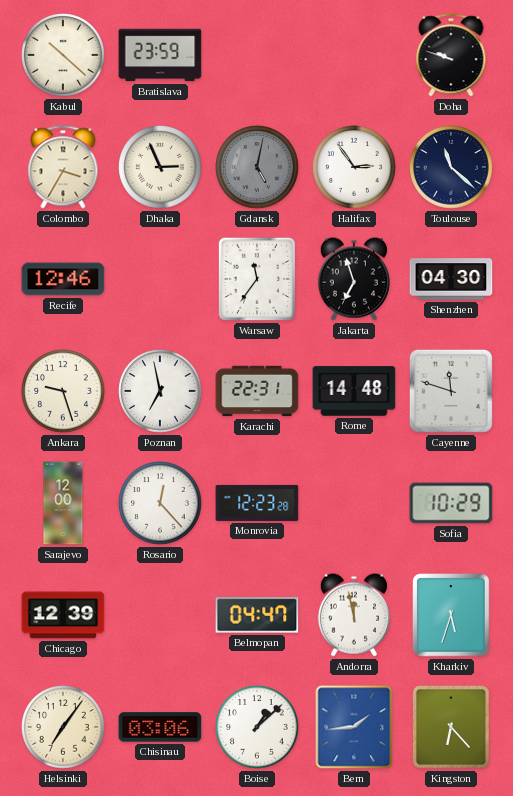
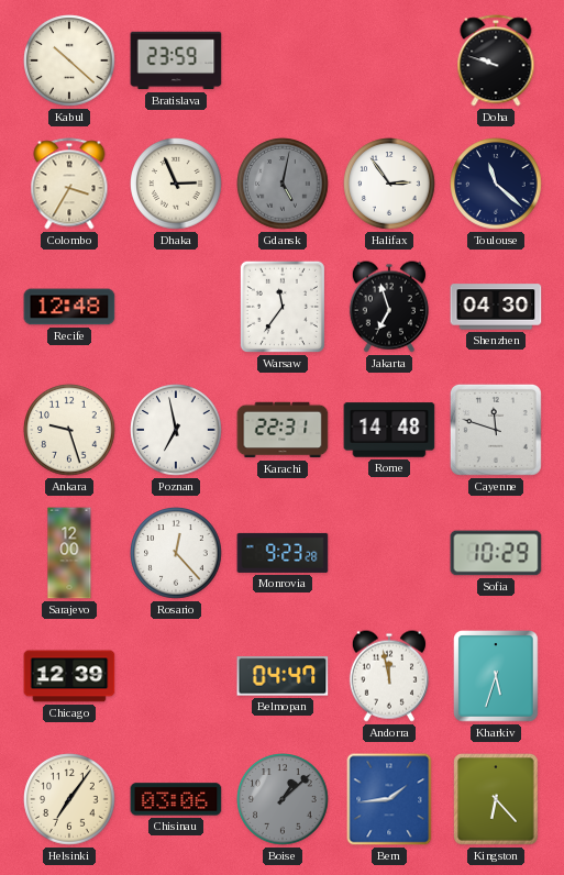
Recife: 12:46 -> 12:48
Monrovia: 12:23 -> 9:23
Boise dial: white -> grey
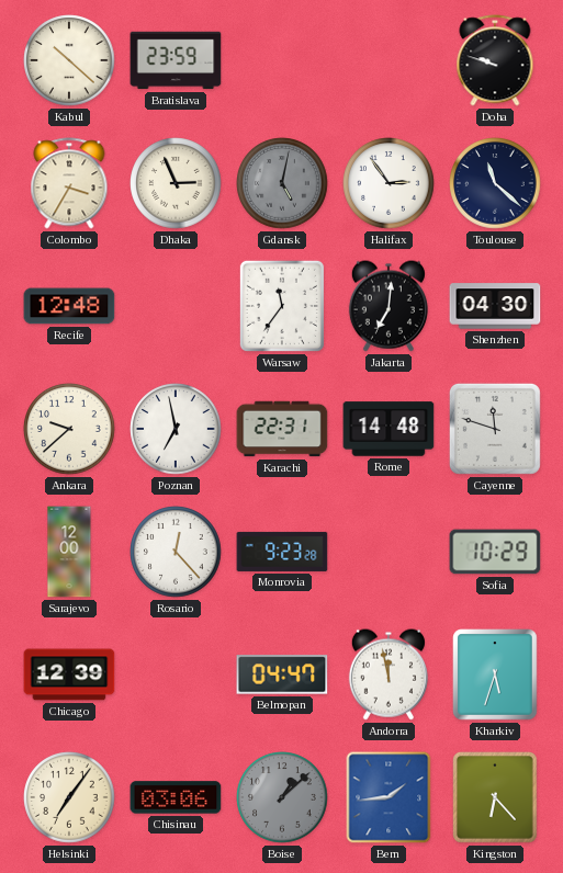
Jakarta: 6:57 -> 7:01
Ankara: 9:27 -> 9:38
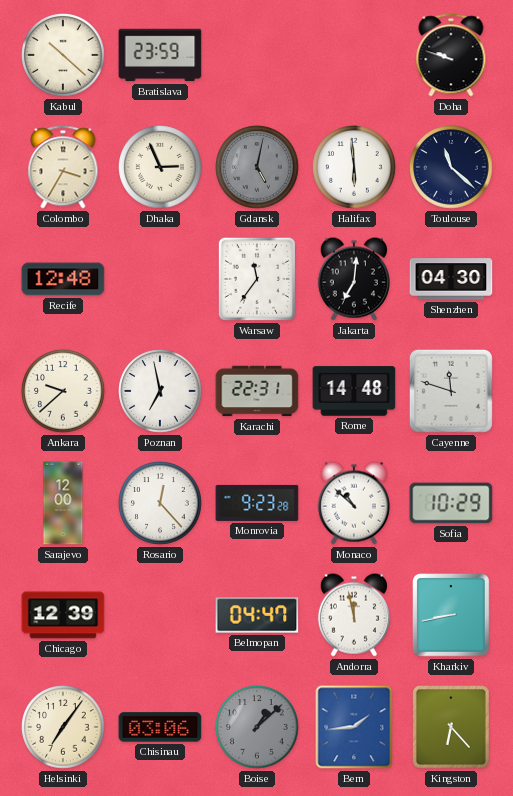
Halifax: 2:54 -> 5:59
Monaco: none -> 10:52
Kharkiv: 5:33 -> 8:43
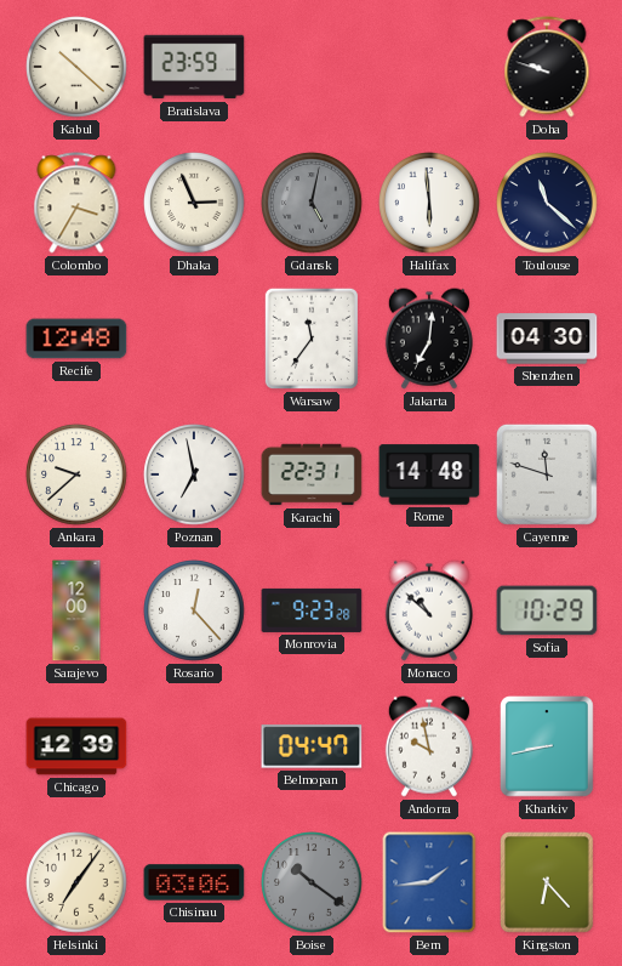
Andorra: 11:58 -> 9:58
Boise: 1:08 -> 10:21
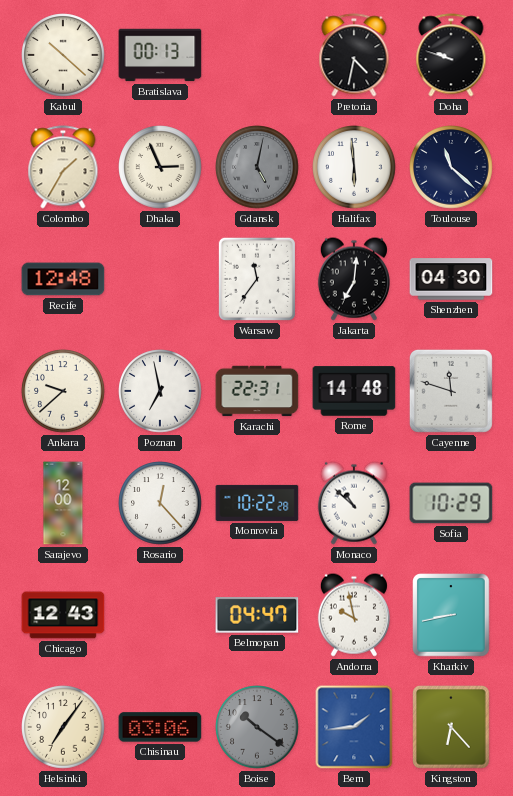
Bratislava: 23:59 -> 00:13
Pretoria: none -> 4:32
Colombo: 3:35 -> 1:35
Monrovia: 9:23 -> 10:22
Chicago: 12:39 -> 12:43
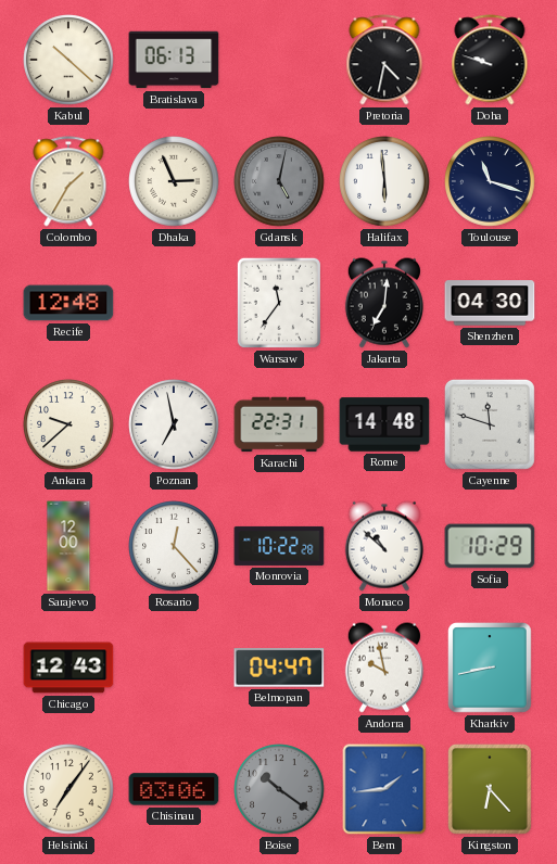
Bratislava: 00:13 -> 06:13
Toulouse: 11:22 -> 11:18
